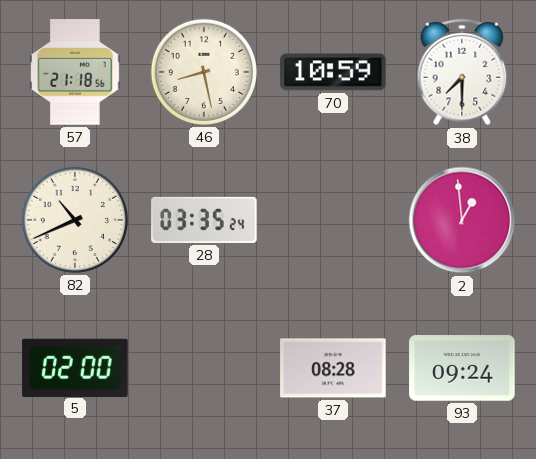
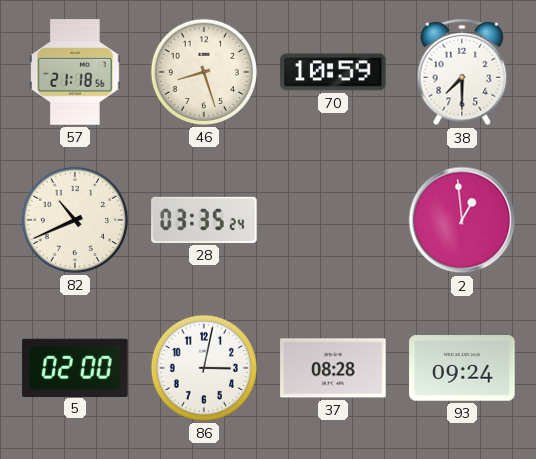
46: 8:28 -> 8:27
86: none -> 3:02
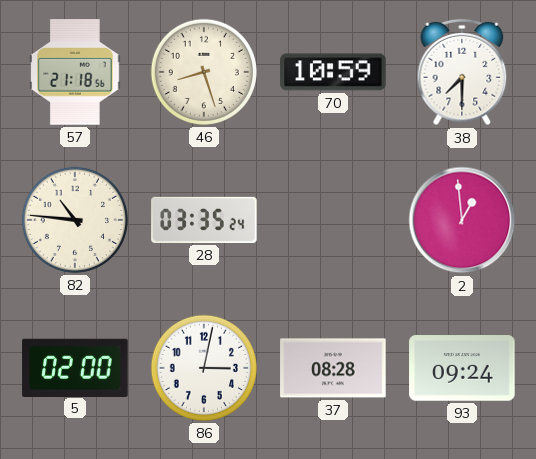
82: 10:41 -> 10:46
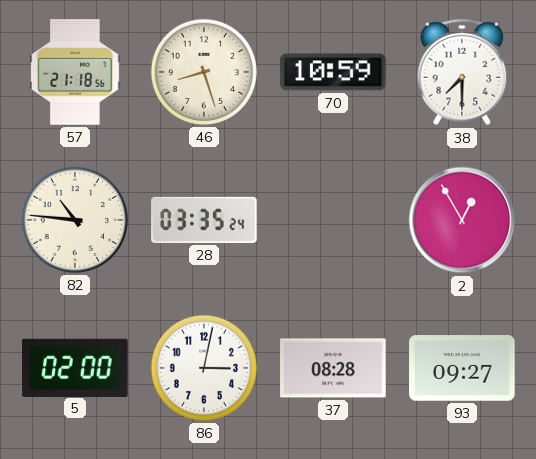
2: 12:59 -> 12:55
93: 09:24 -> 09:27
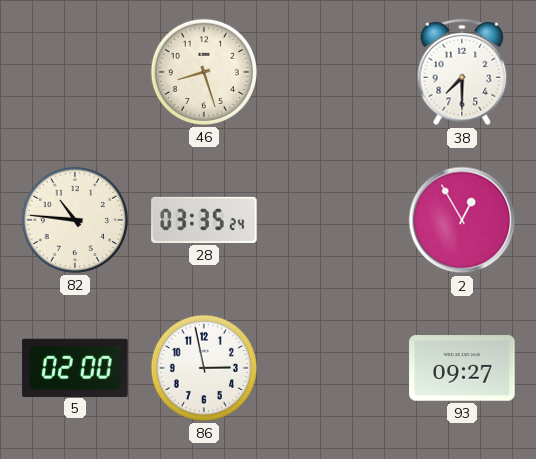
57: 21:18 -> none
70: 10:59 -> none
86: 3:02 -> 2:58
37: 08:28 -> none
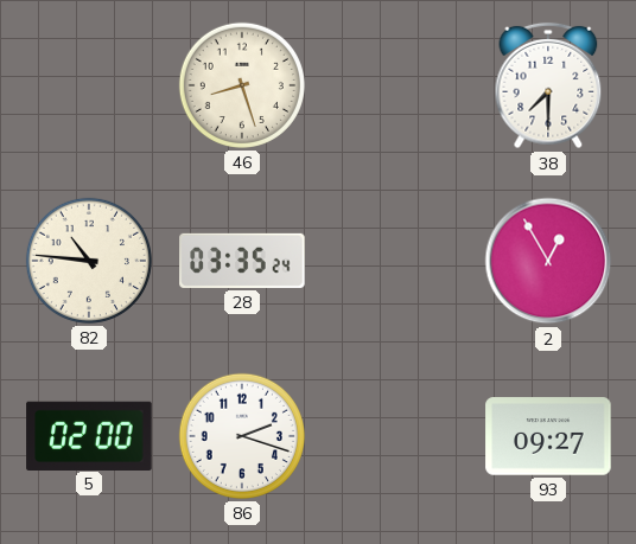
86: 2:58 -> 2:18
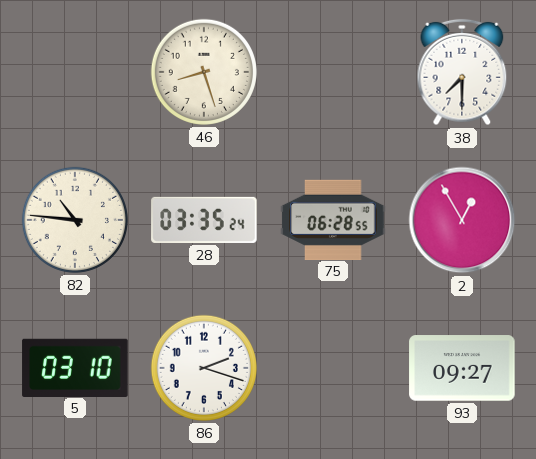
75: none -> 06:28
5: 02:00 -> 03:10
